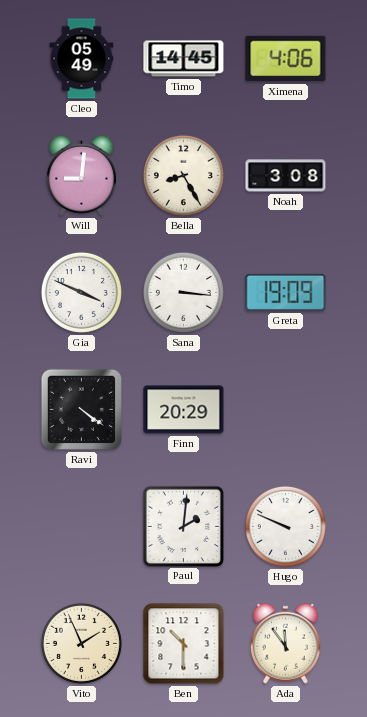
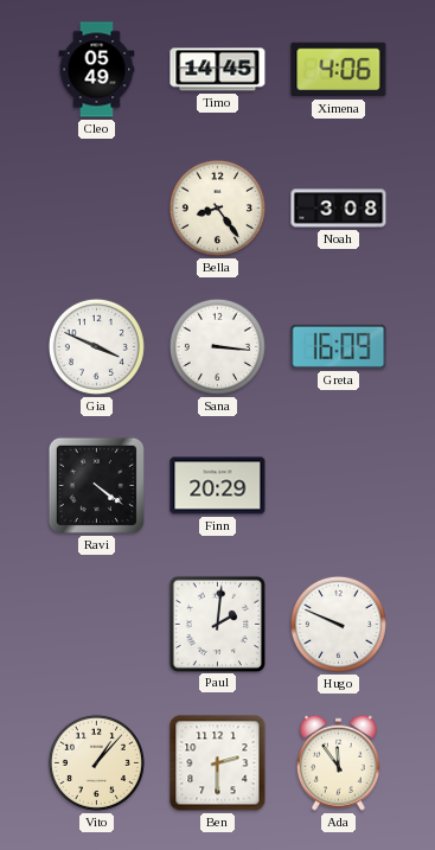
Will: 9:01 -> none
Bella: 8:25 -> 8:24
Greta: 19:09 -> 16:09
Vito: 1:56 -> 1:07
Ben: 10:30 -> 2:30
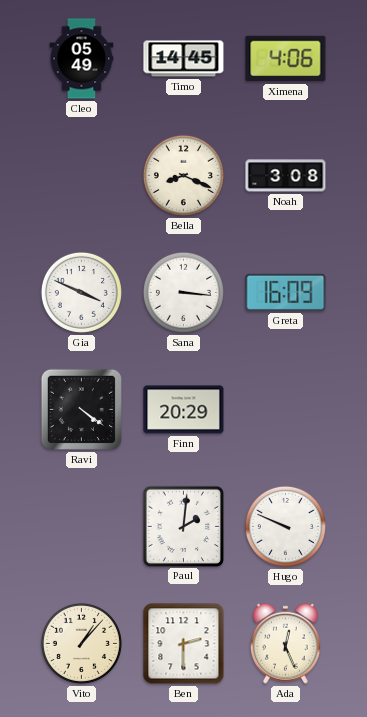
Bella: 8:24 -> 8:19
Ada: 11:54 -> 12:26
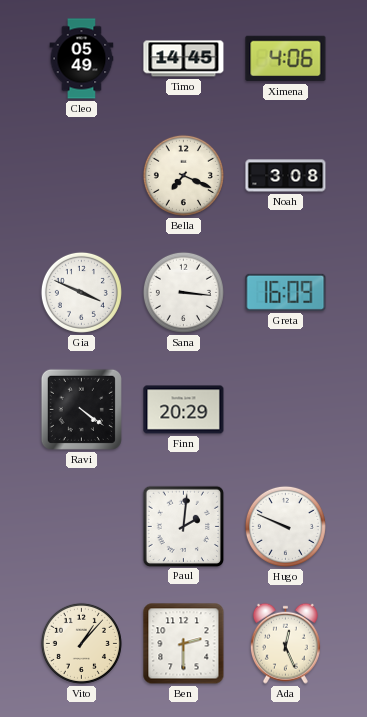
Bella: 8:19 -> 7:19
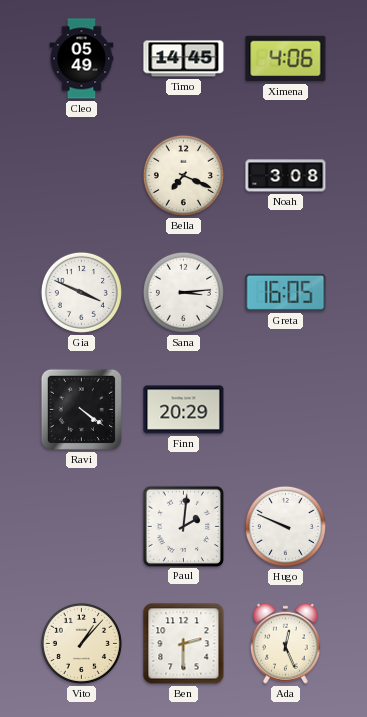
Sana: 3:16 -> 3:14
Greta: 16:09 -> 16:05
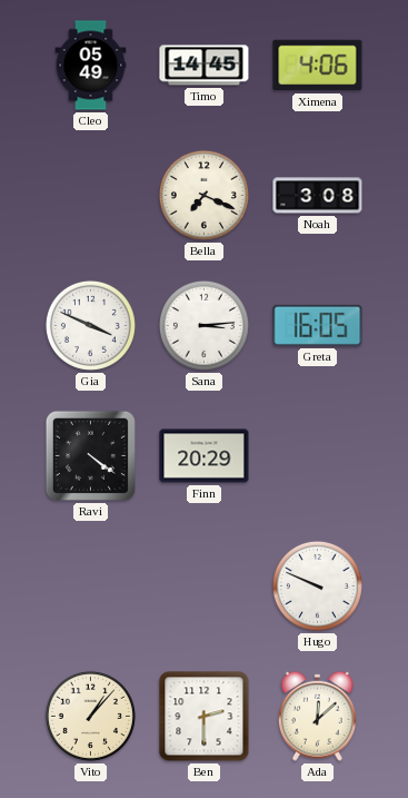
Paul: 2:01 -> none
Ada: 12:26 -> 12:08
